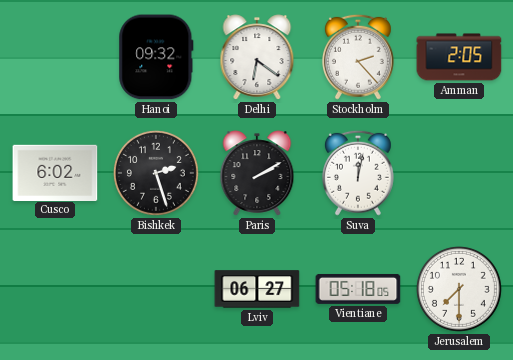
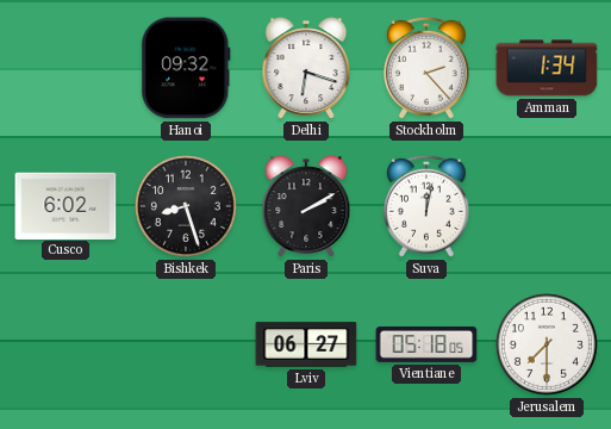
Delhi: 6:21 -> 6:18
Amman: 2:05 -> 1:34
Bishkek: 2:27 -> 8:27
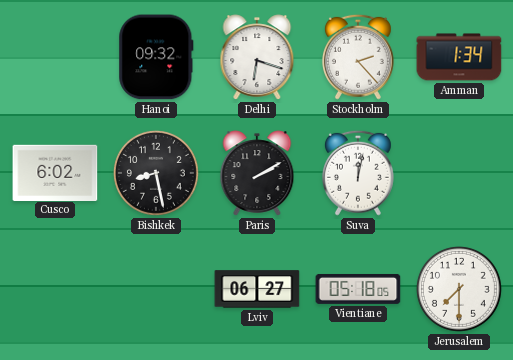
Bishkek: 8:27 -> 8:28
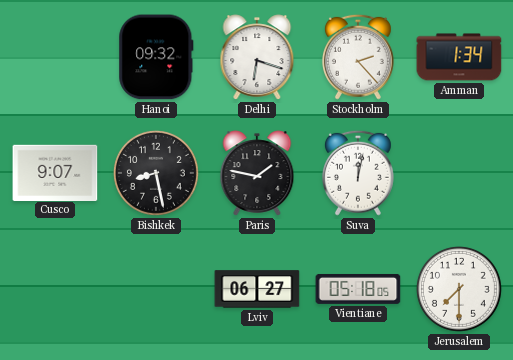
Cusco: 6:02 -> 9:07
Paris: 2:10 -> 1:47
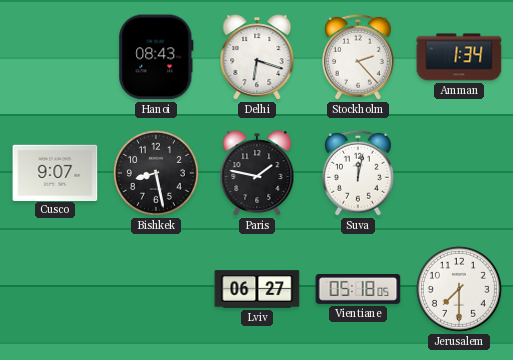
Hanoi: 09:32 -> 08:43
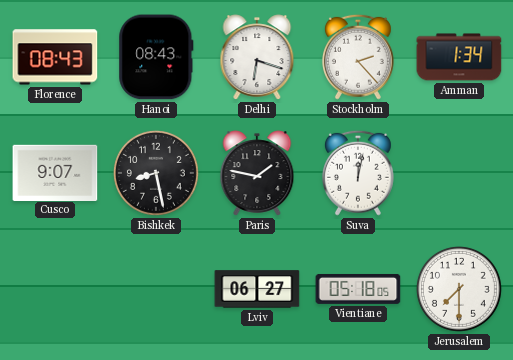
Florence: none -> 08:43
